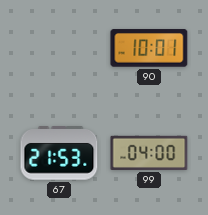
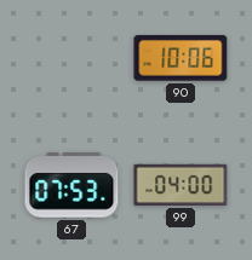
90: 10:01 -> 10:06
67: 21:53 -> 07:53
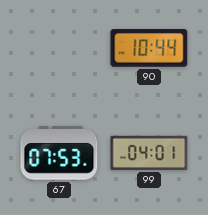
90: 10:06 -> 10:44
99: 04:00 -> 04:01
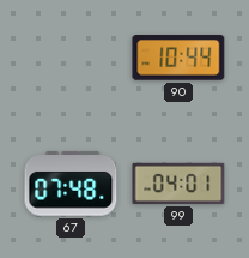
67: 07:53 -> 07:48
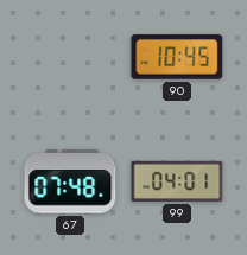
90: 10:44 -> 10:45
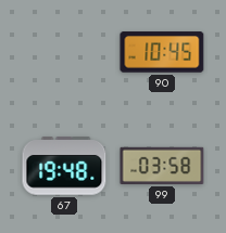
67: 07:48 -> 19:48
99: 04:01 -> 03:58
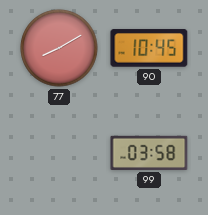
77: none -> 8:10
67: 19:48 -> none
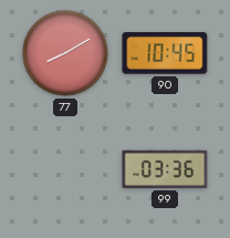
99: 03:58 -> 03:36
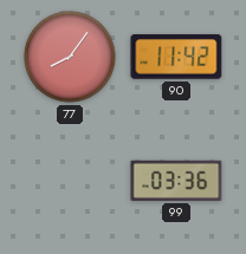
77: 8:10 -> 8:06
90: 10:45 -> 11:42
